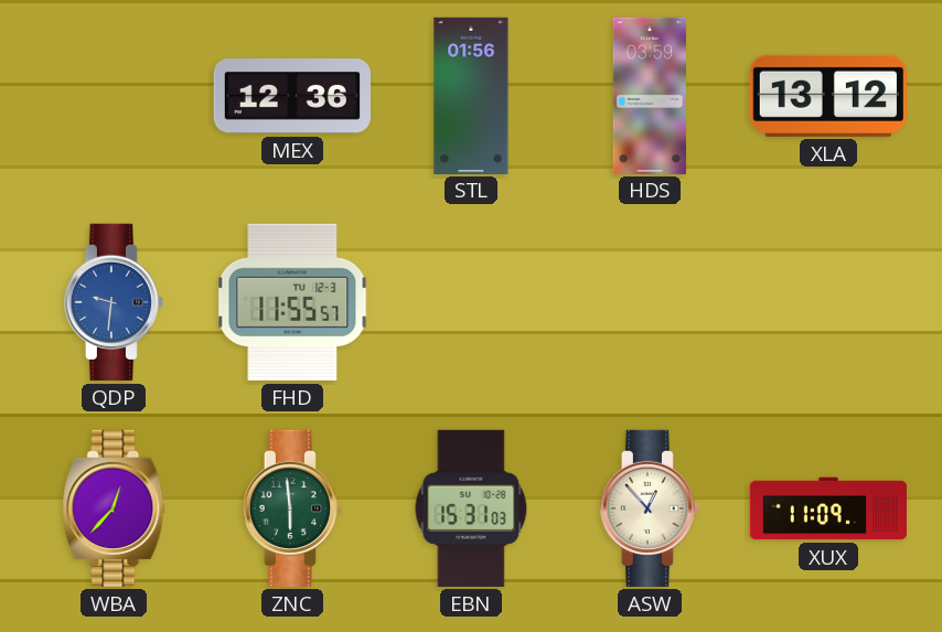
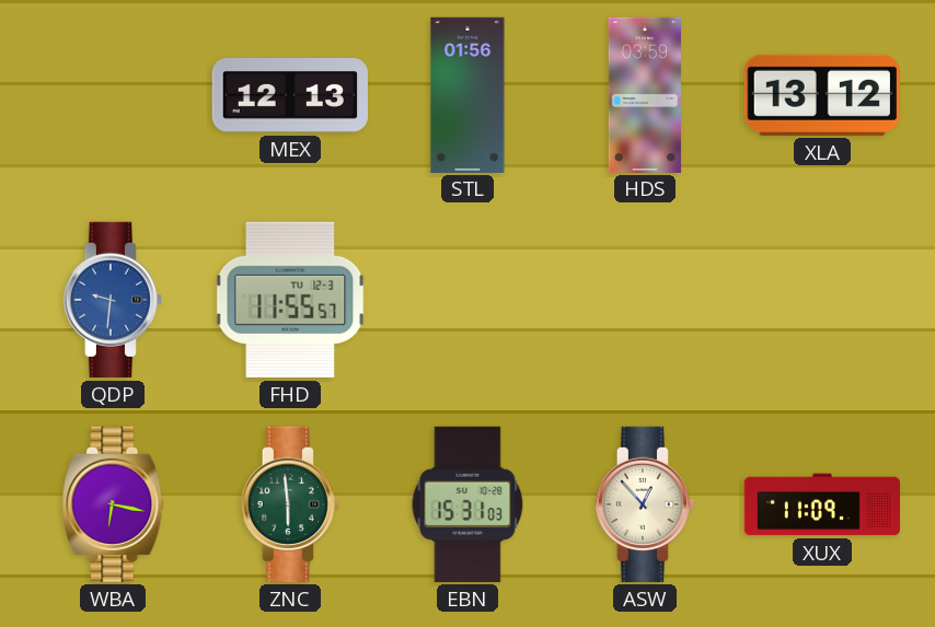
MEX: 12:36 -> 12:13
WBA: 12:37 -> 6:17
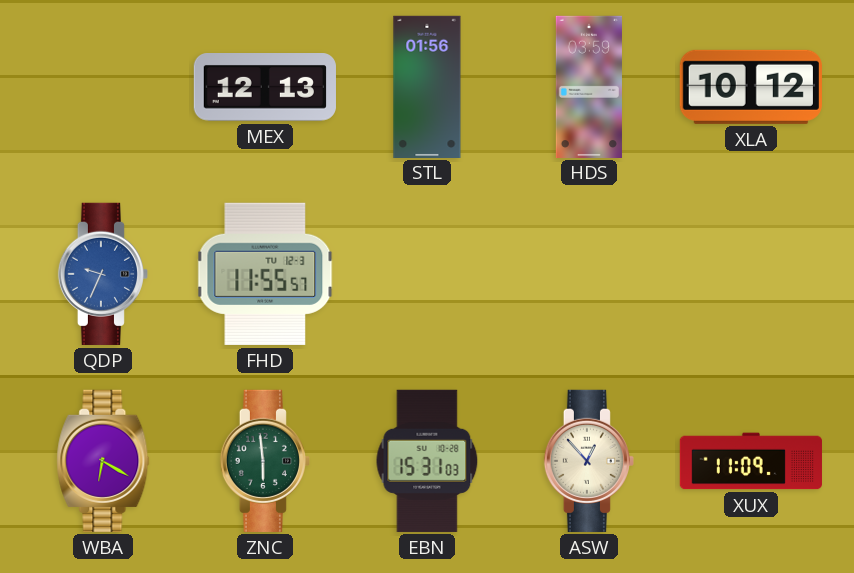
XLA: 13:12 -> 10:12
QDP: 9:31 -> 9:34
WBA: 6:17 -> 6:20
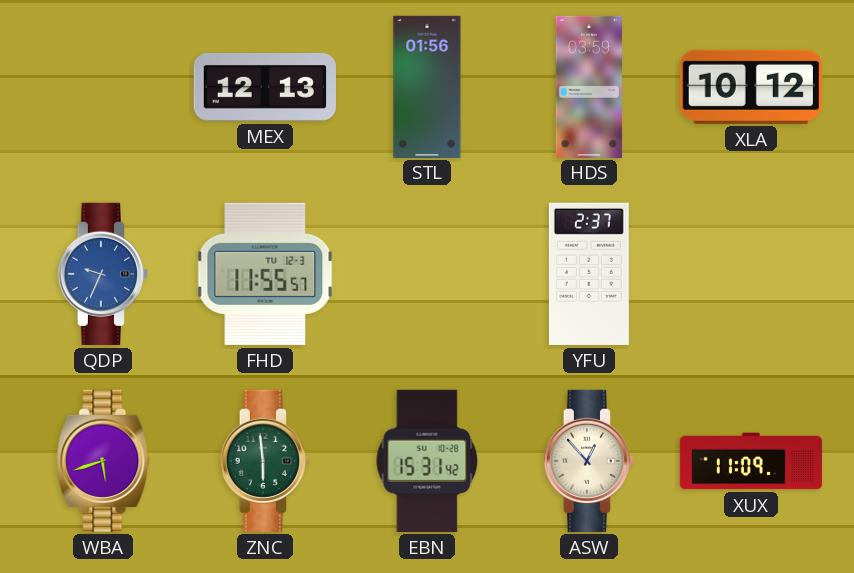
YFU: none -> 2:37
WBA: 6:20 -> 5:42
EBN: 15:31:03 -> 15:31:42
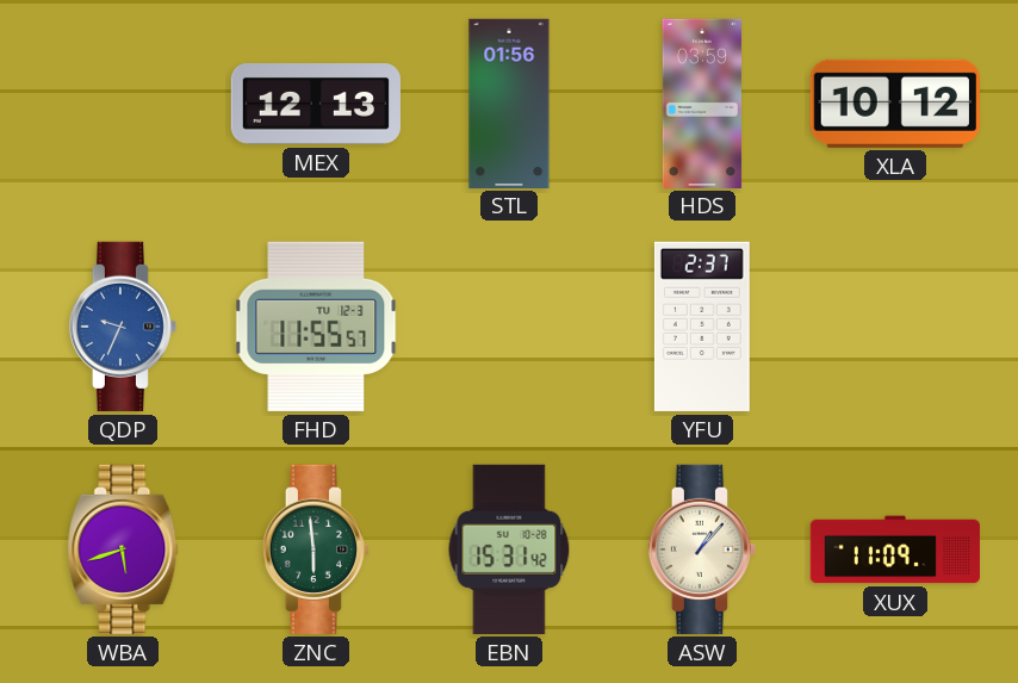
ASW: 12:53 -> 1:07
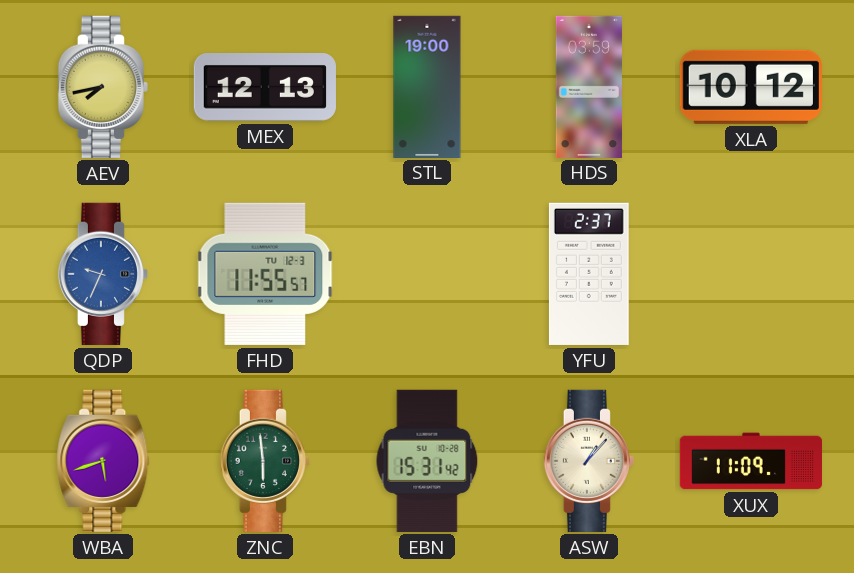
AEV: none -> 7:43
STL: 01:56 -> 19:00
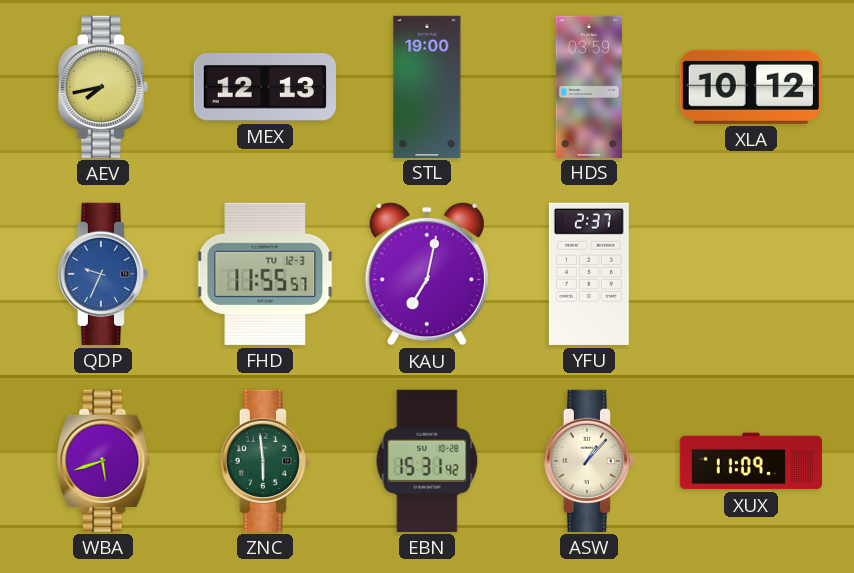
KAU: none -> 7:02
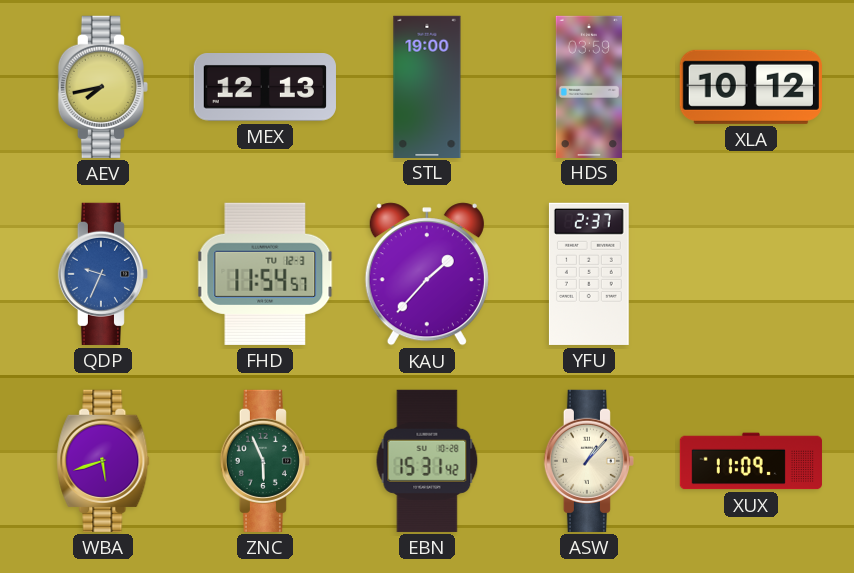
FHD: 11:55 -> 11:54
KAU: 7:02 -> 1:37
ZNC: 5:59 -> 5:56
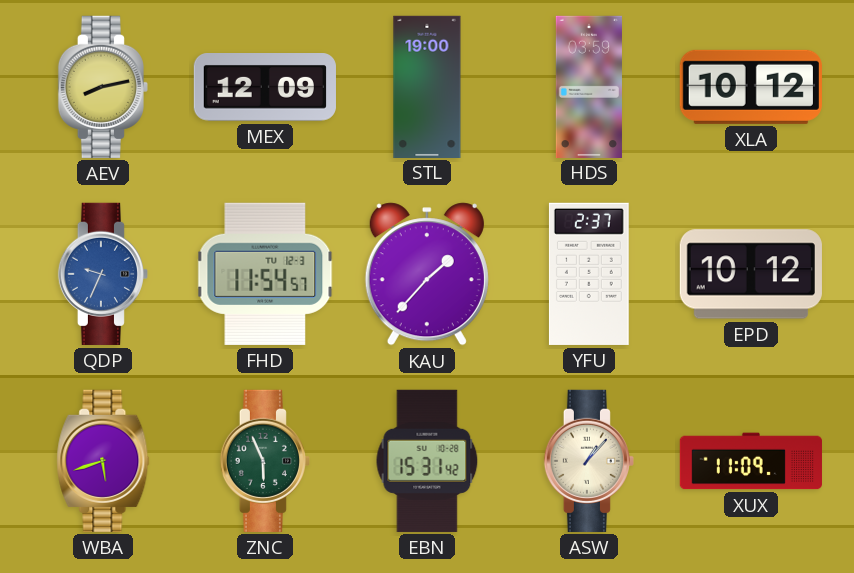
AEV: 7:43 -> 8:13
MEX: 12:13 -> 12:09
EPD: none -> 10:12
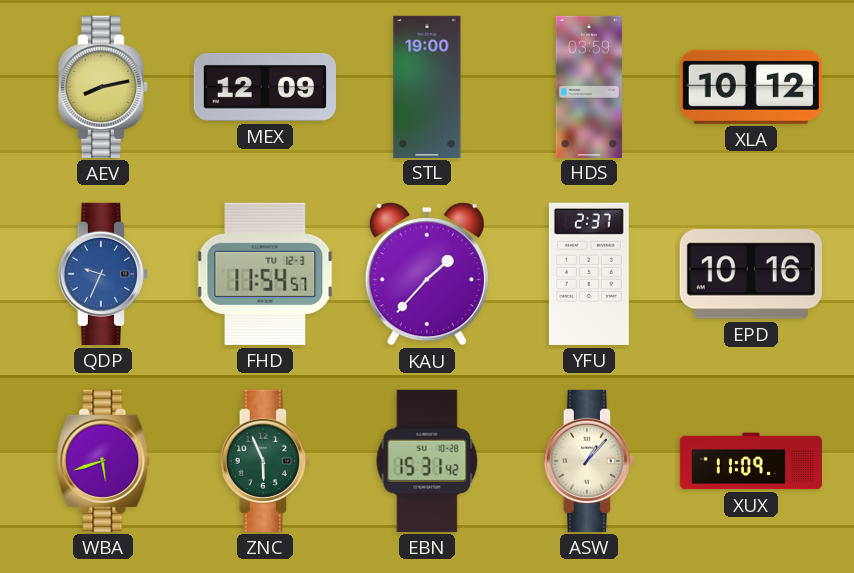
EPD: 10:12 -> 10:16
